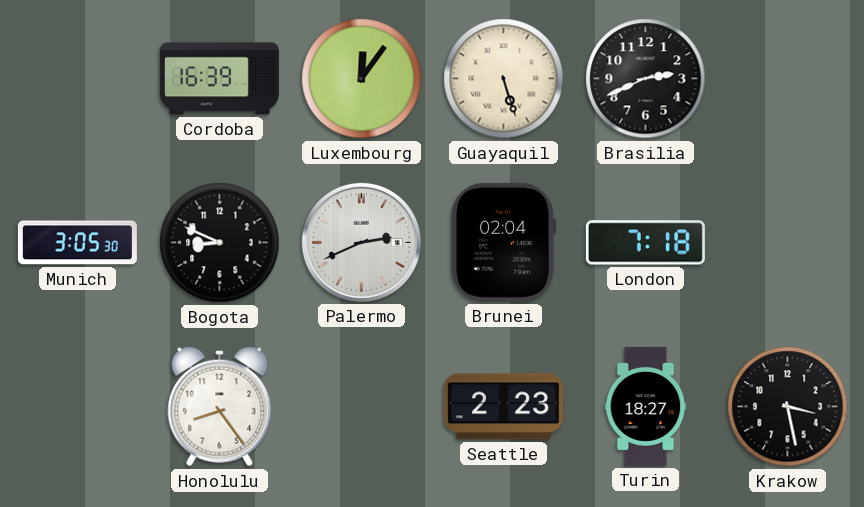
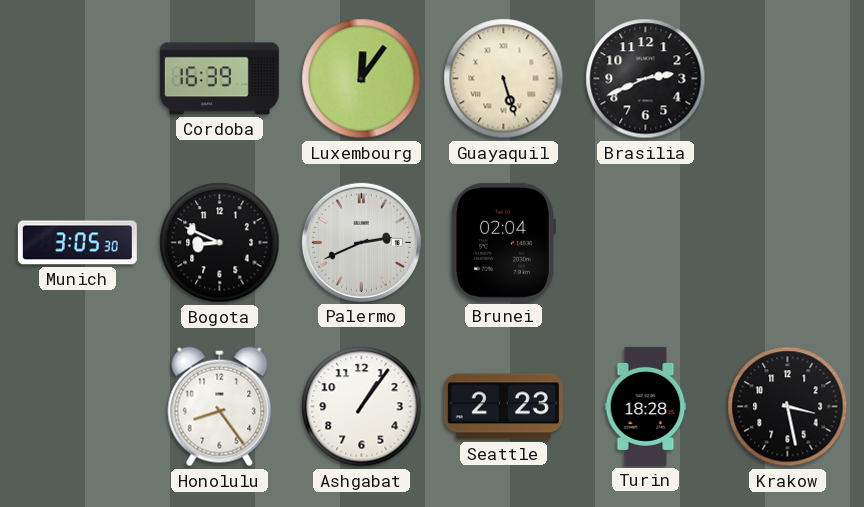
London: 7:18 -> none
Ashgabat: none -> 1:06
Turin: 18:27 -> 18:28
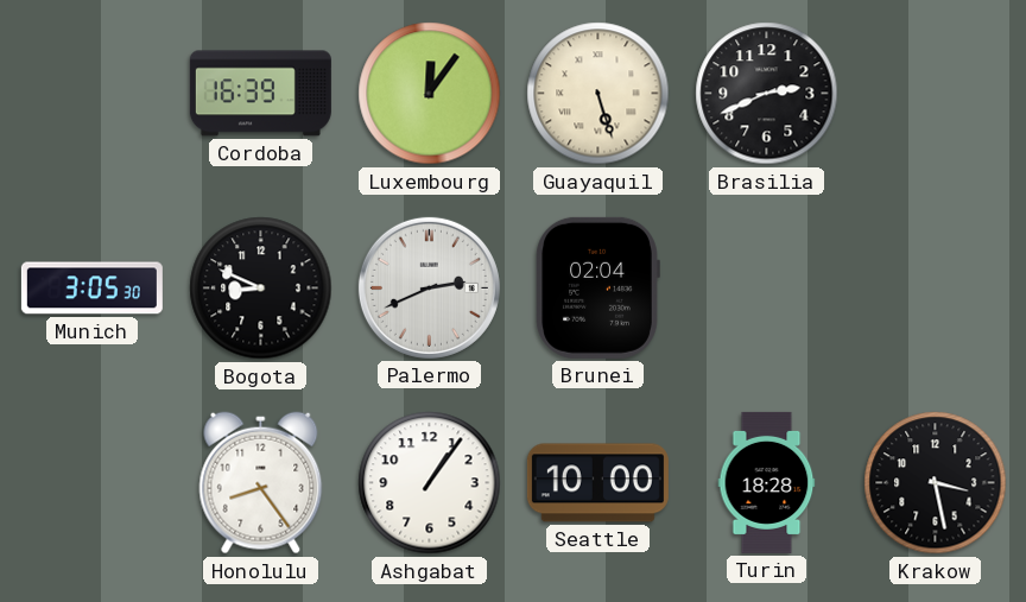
Seattle: 2:23 -> 10:00
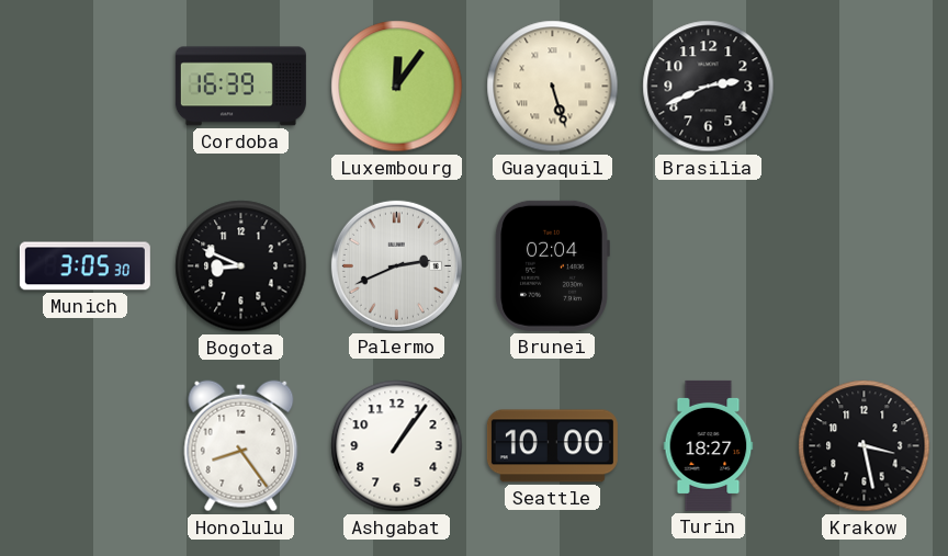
Turin: 18:28 -> 18:27
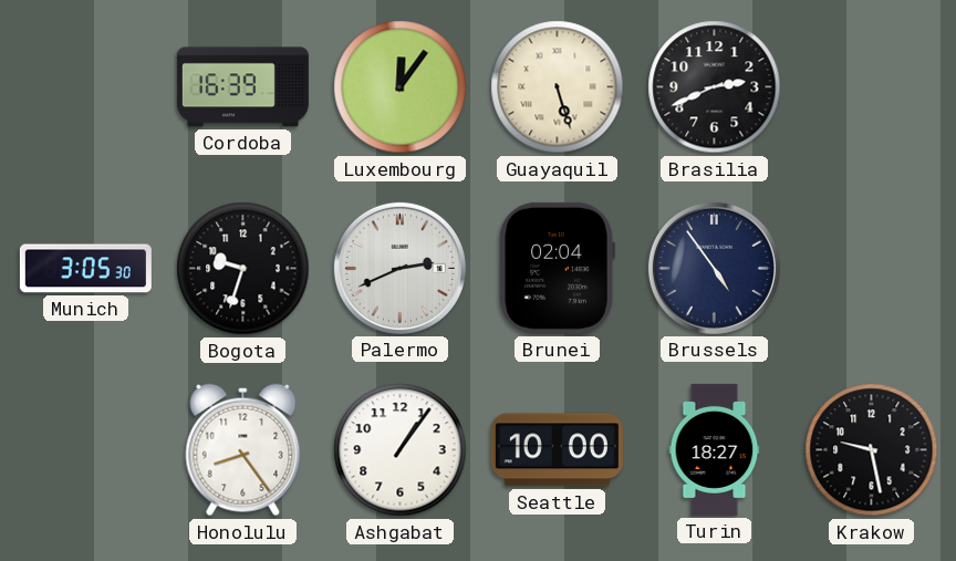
Bogota: 8:49 -> 9:33
Brussels: none -> 4:54
Krakow: 3:28 -> 9:28
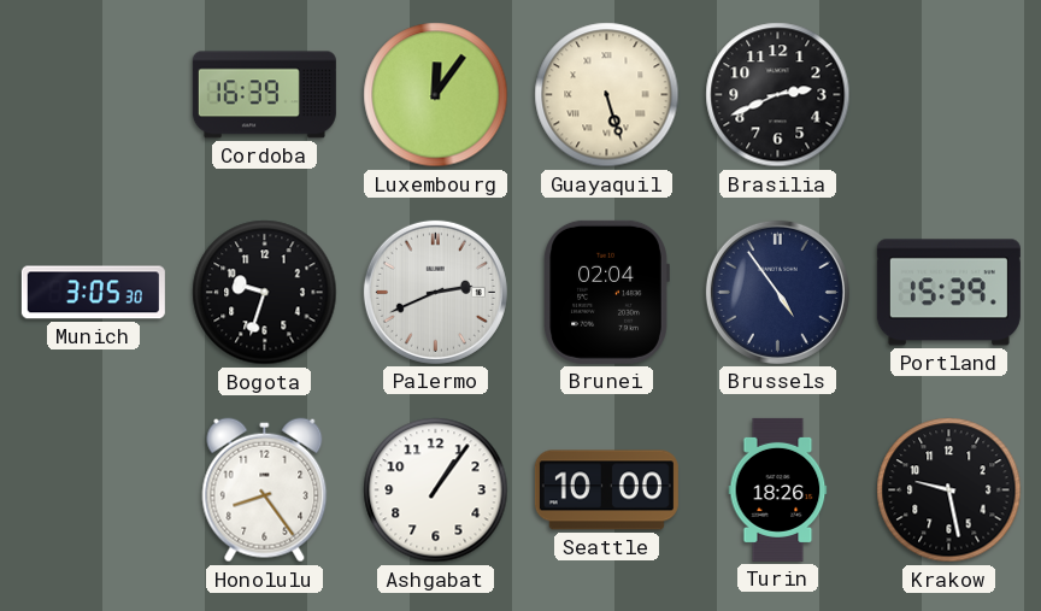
Portland: none -> 15:39
Turin: 18:27 -> 18:26
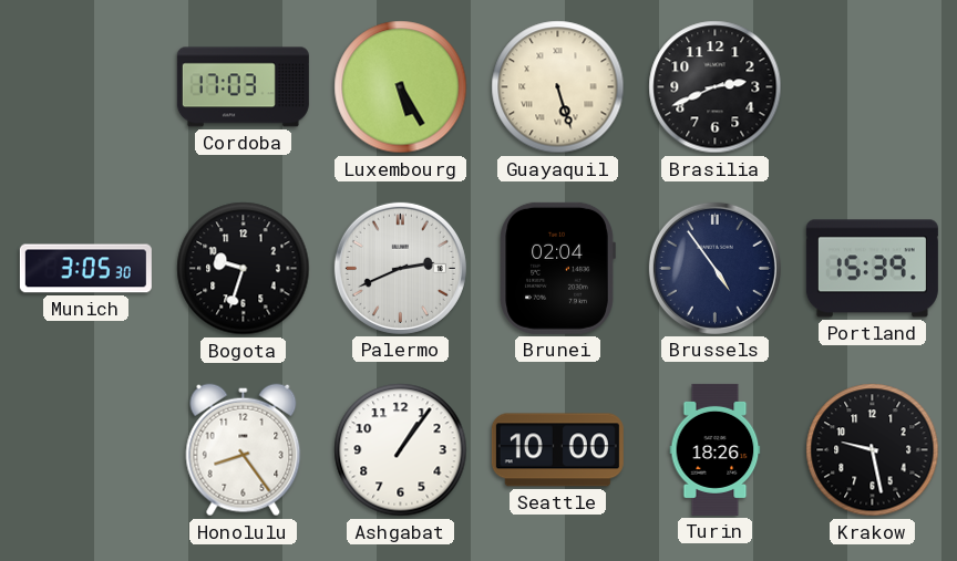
Cordoba: 16:39 -> 17:03
Luxembourg: 12:06 -> 5:25
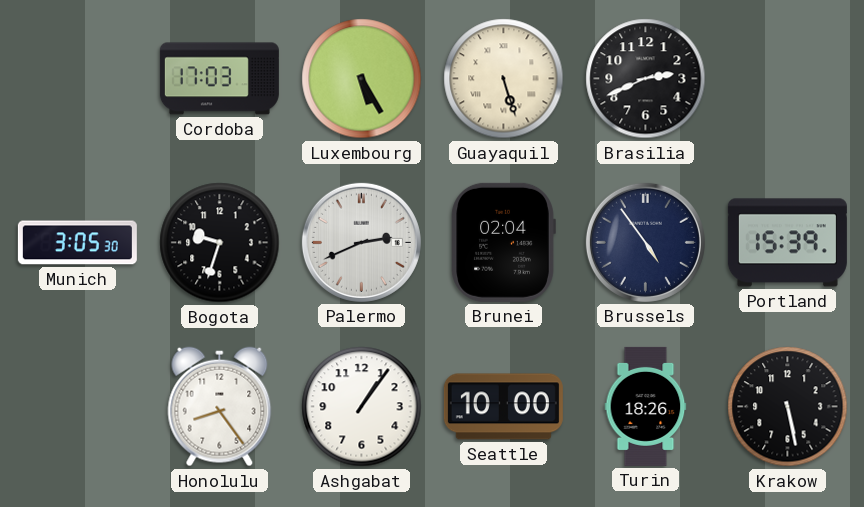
Krakow: 9:28 -> 5:28
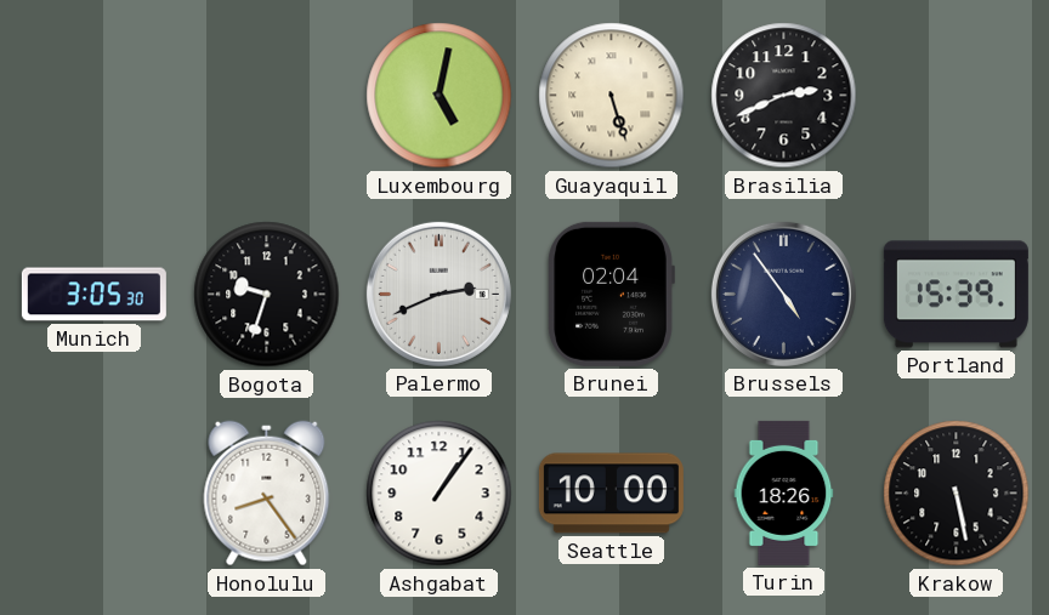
Cordoba: 17:03 -> none
Luxembourg: 5:25 -> 5:02
